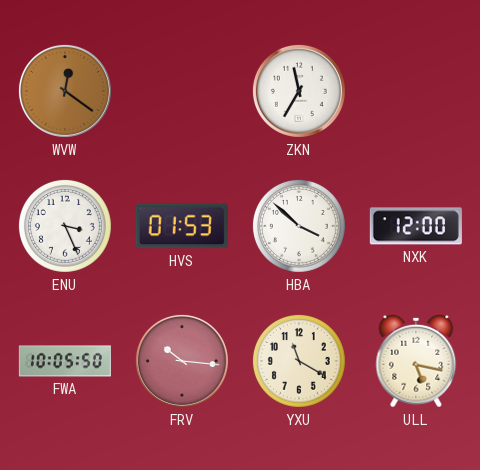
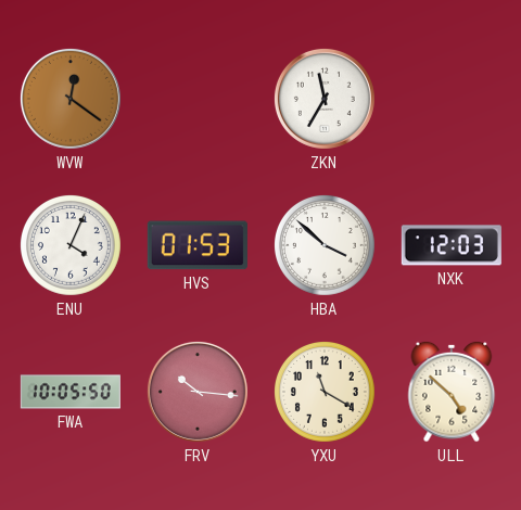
ENU: 3:26 -> 4:04
NXK: 12:00 -> 12:03
ULL: 5:17 -> 4:52
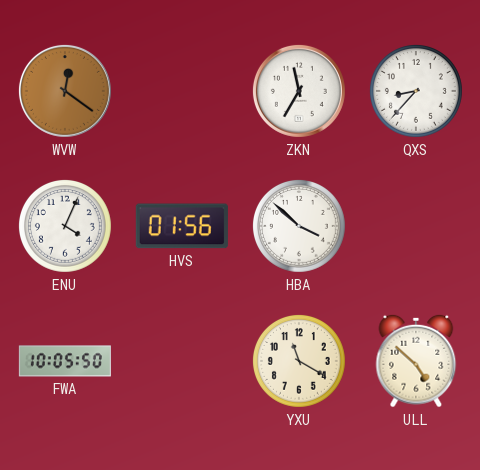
QXS: none -> 8:37
HVS: 01:53 -> 01:56
NXK: 12:03 -> none
FRV: 10:16 -> none
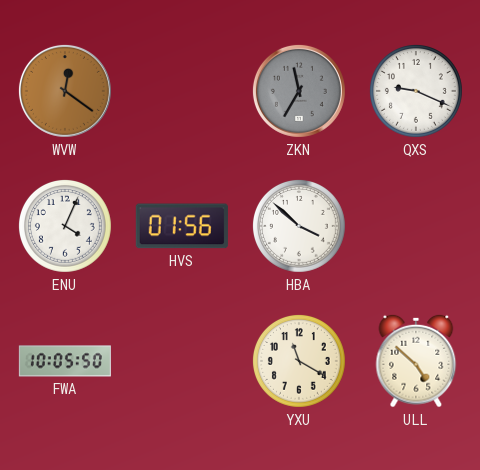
ZKN dial: white -> grey
QXS: 8:37 -> 9:19
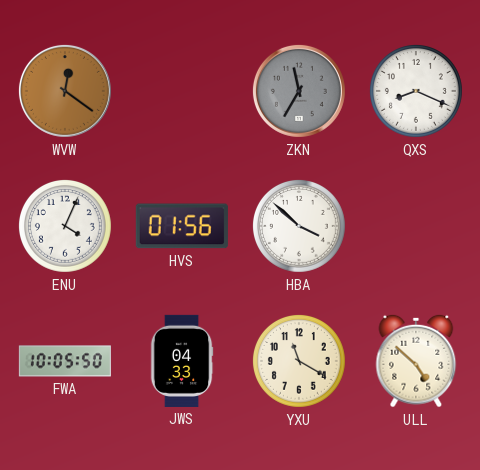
QXS: 9:19 -> 8:19
JWS: none -> 04:33
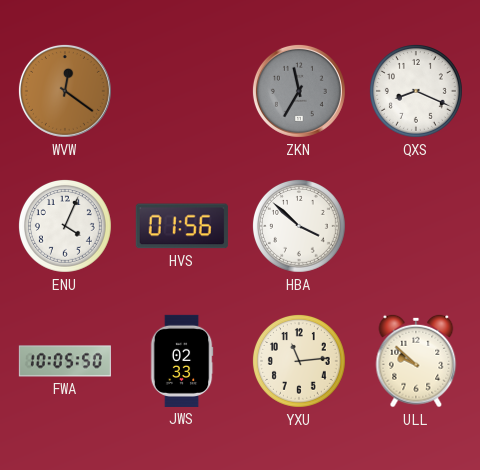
JWS: 04:33 -> 02:33
YXU: 11:20 -> 11:14
ULL: 4:52 -> 9:52
